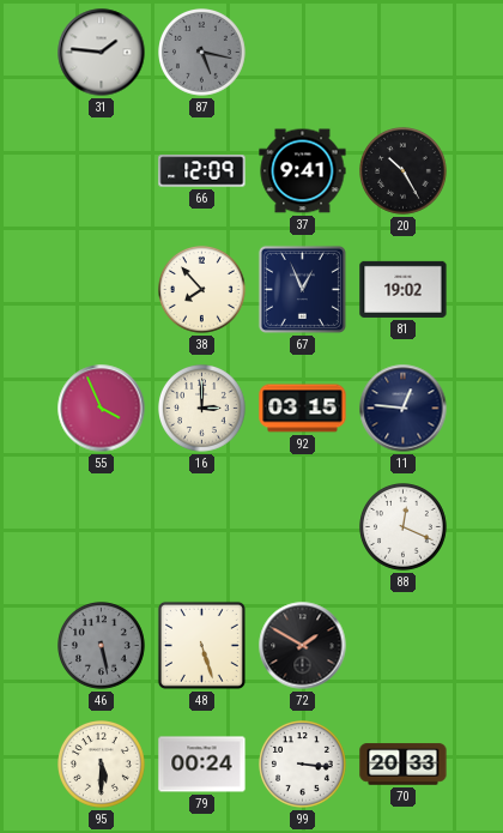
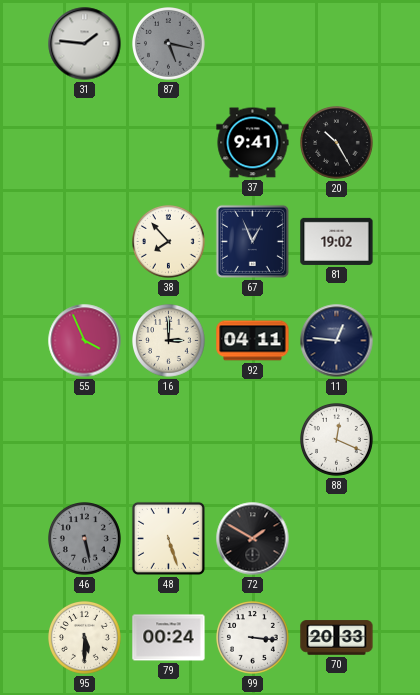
66: 12:09 -> none
92: 03:15 -> 04:11
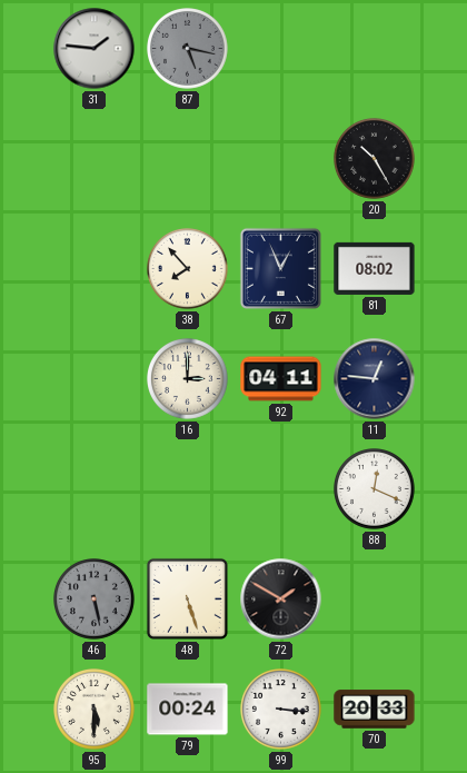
37: 9:41 -> none
81: 19:02 -> 08:02
55: 3:56 -> none
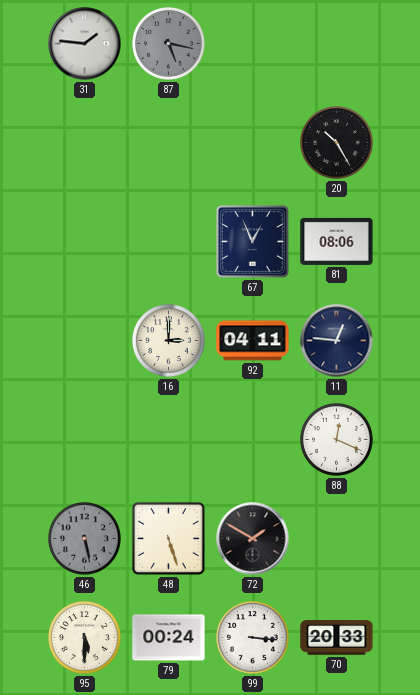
38: 7:53 -> none
81: 08:02 -> 08:06
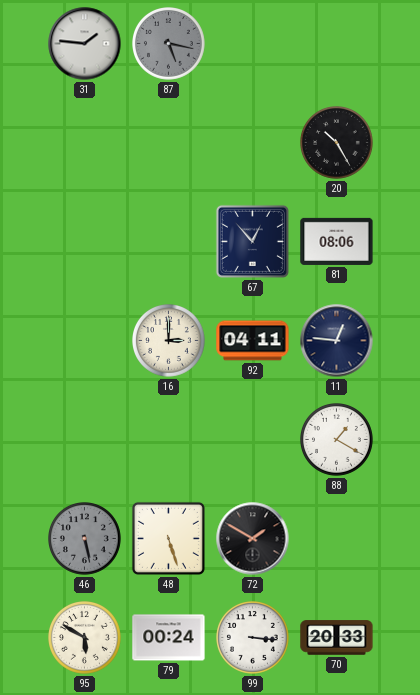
67: 12:56 -> 12:53
88: 12:19 -> 1:20
95: 5:30 -> 5:50
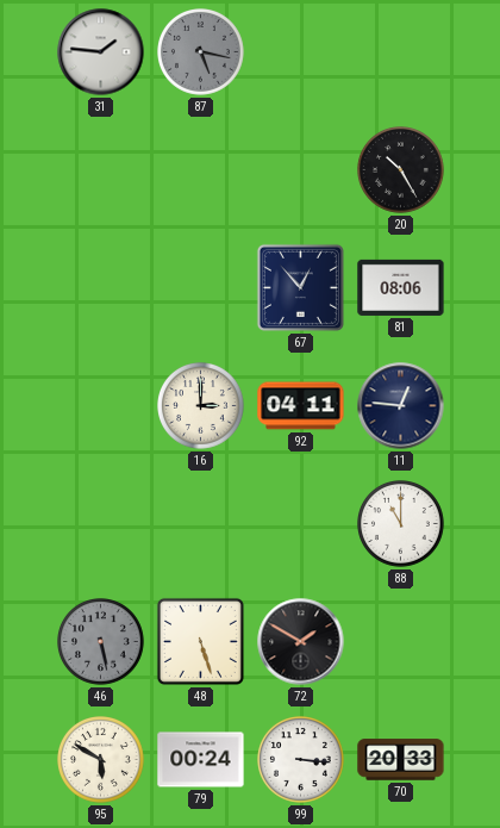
88: 1:20 -> 11:00
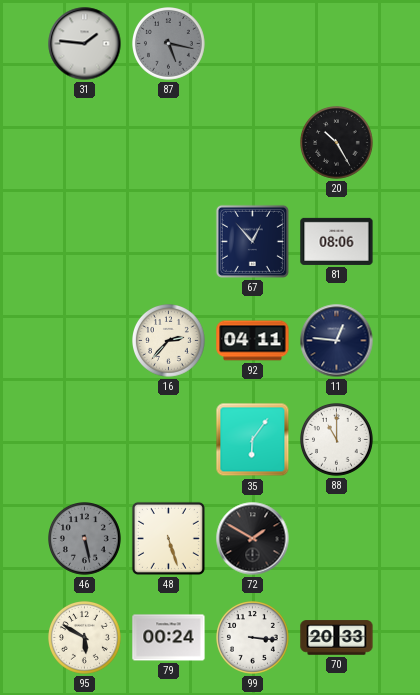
16: 3:00 -> 2:37
35: none -> 6:06
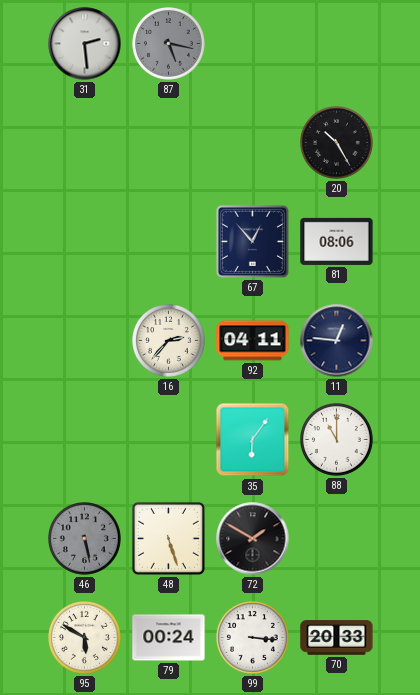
31: 1:46 -> 2:29
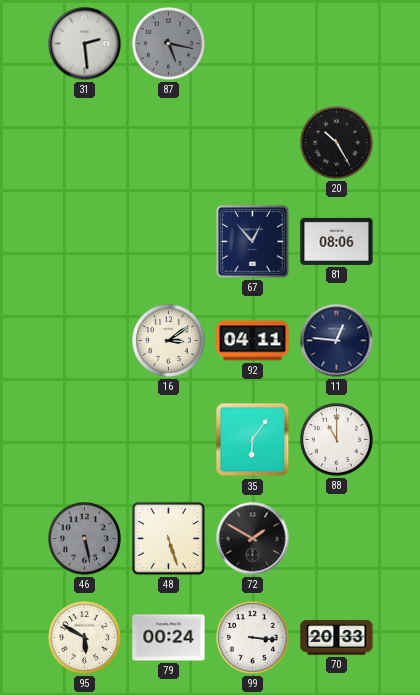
16: 2:37 -> 3:09
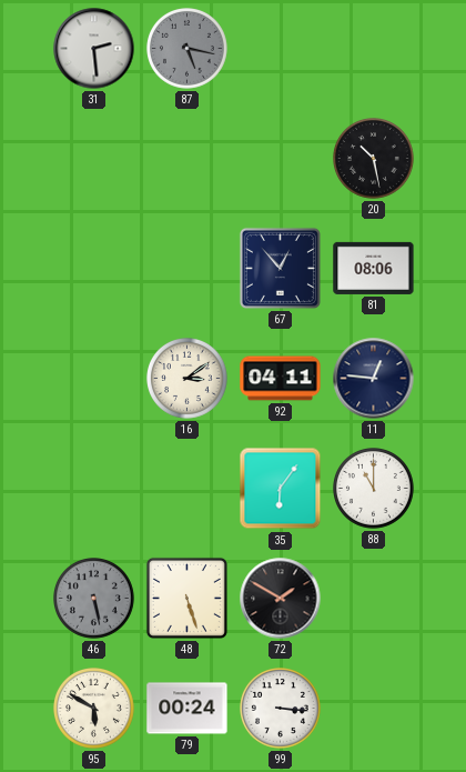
20: 10:25 -> 10:28
70: 20:33 -> none
